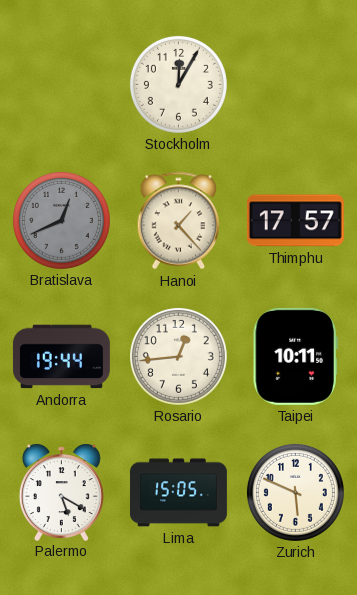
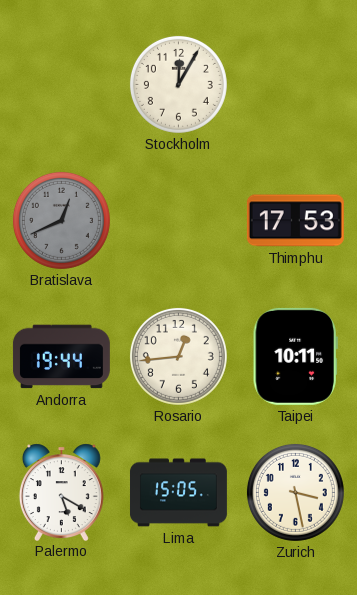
Hanoi: 1:23 -> none
Thimphu: 17:57 -> 17:53
Zurich: 5:49 -> 3:28
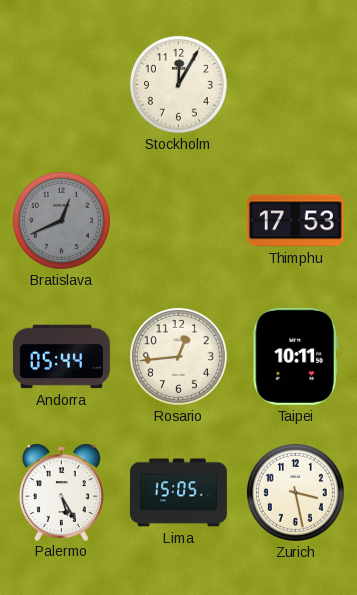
Andorra: 19:44 -> 05:44
Palermo: 5:20 -> 5:25
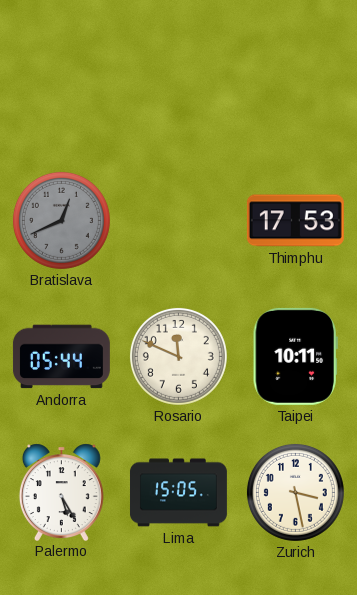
Stockholm: 12:05 -> none
Rosario: 12:44 -> 11:49
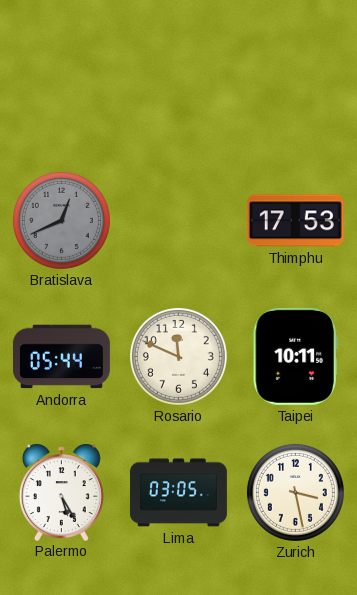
Lima: 15:05 -> 03:05
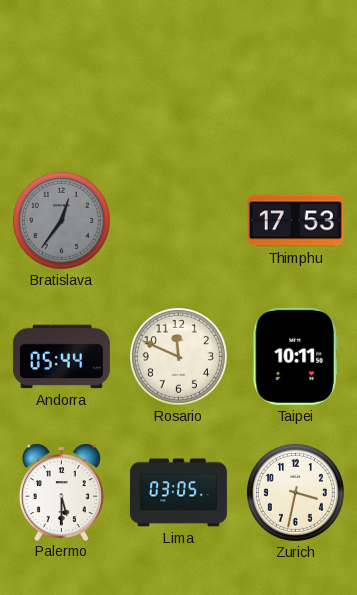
Bratislava: 12:41 -> 12:36
Palermo: 5:25 -> 5:30
Zurich: 3:28 -> 3:32
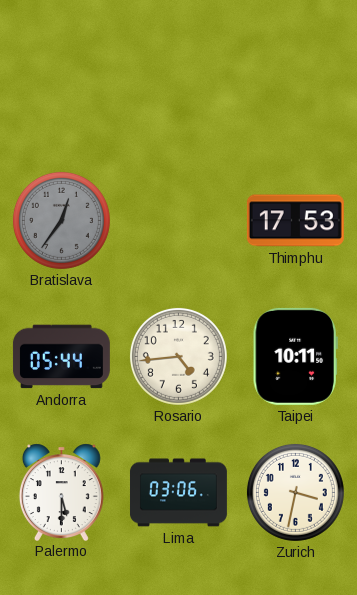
Rosario: 11:49 -> 4:44
Lima: 03:05 -> 03:06
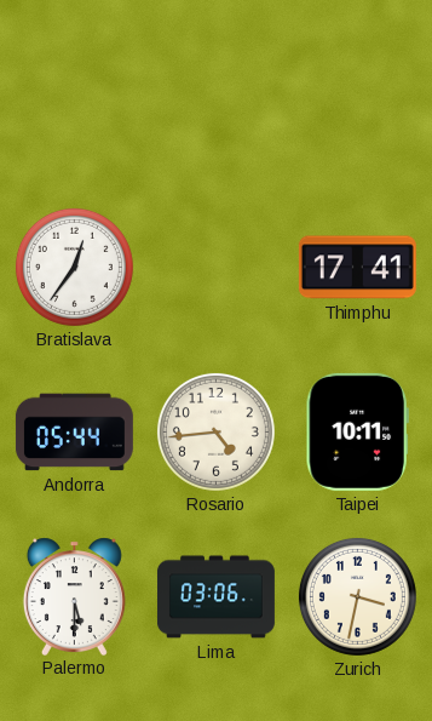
Bratislava dial: grey -> white
Thimphu: 17:53 -> 17:41
